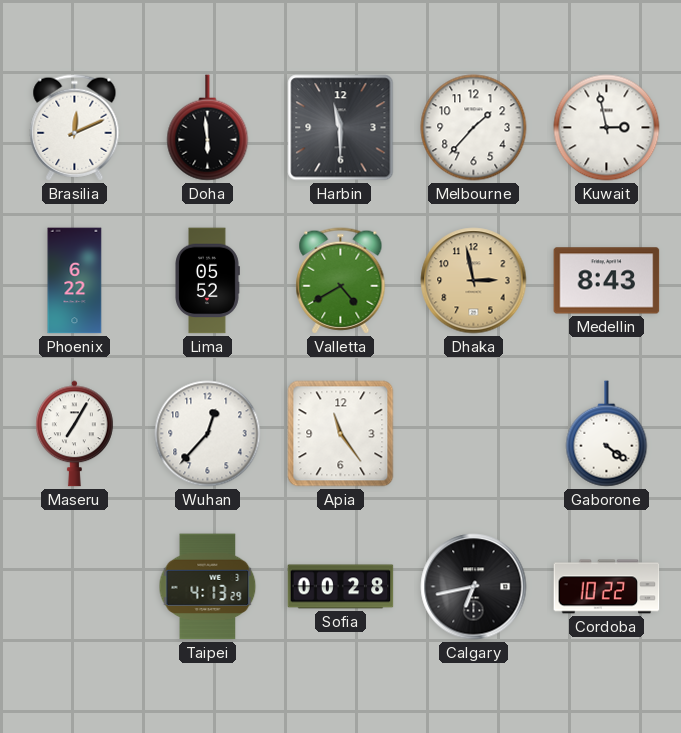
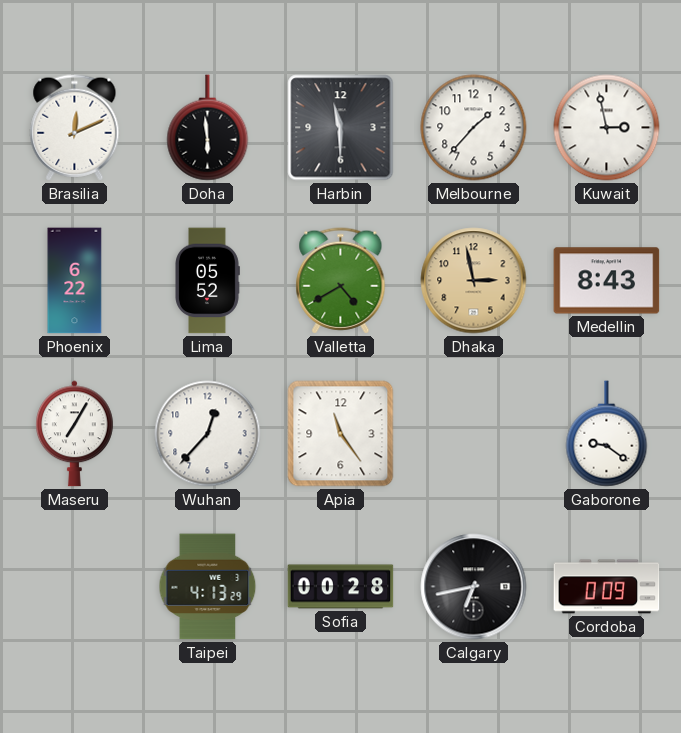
Gaborone: 4:21 -> 9:21
Cordoba: 10:22 -> 0:09
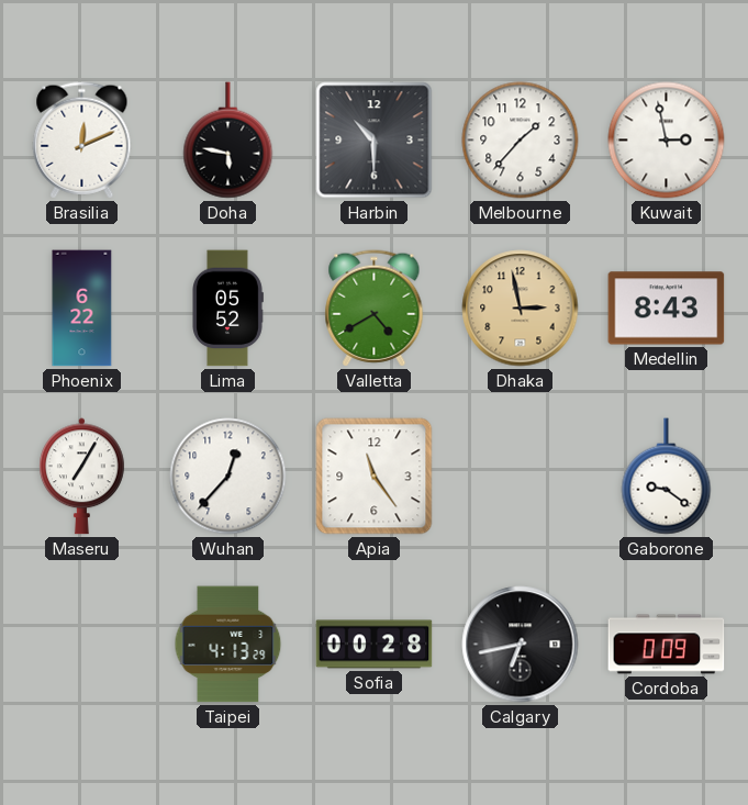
Doha: 5:59 -> 5:47
Harbin: 11:30 -> 10:30
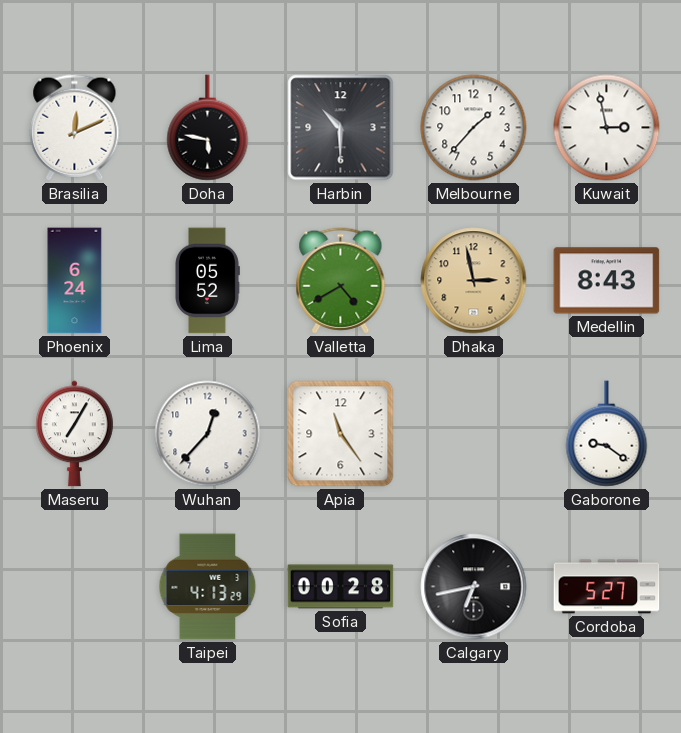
Phoenix: 6:22 -> 6:24
Cordoba: 0:09 -> 5:27
